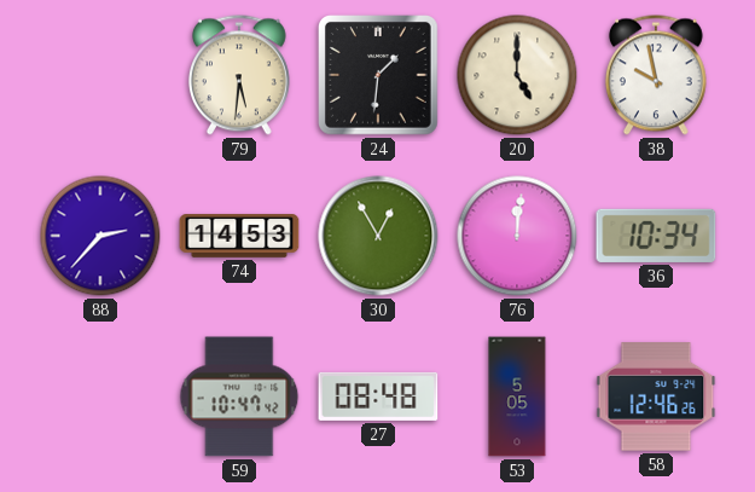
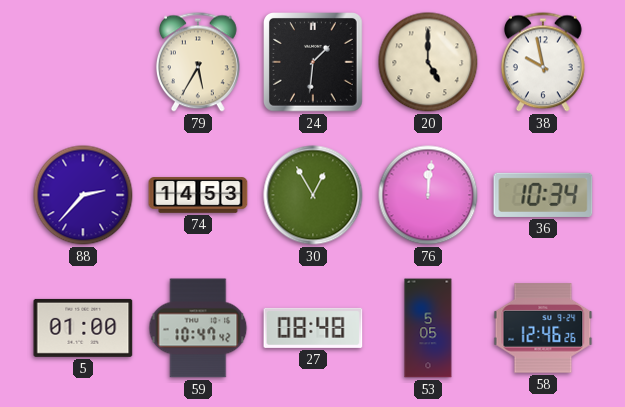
79: 5:31 -> 5:35
5: none -> 01:00
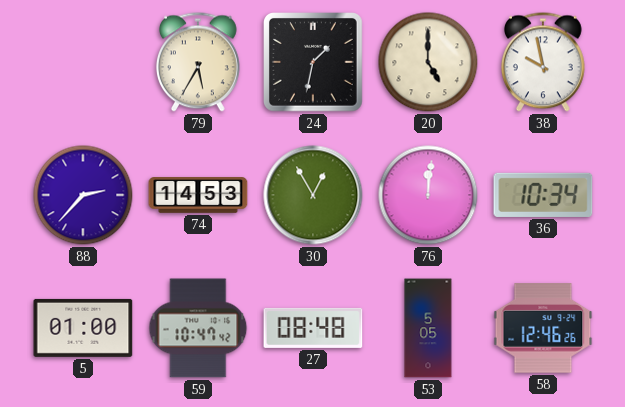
24: 1:31 -> 1:32
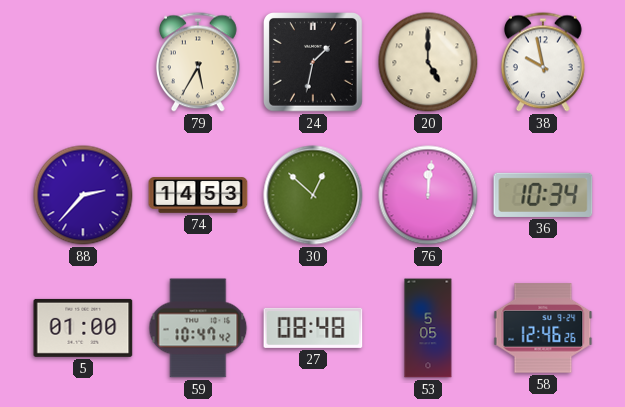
30: 12:55 -> 12:52
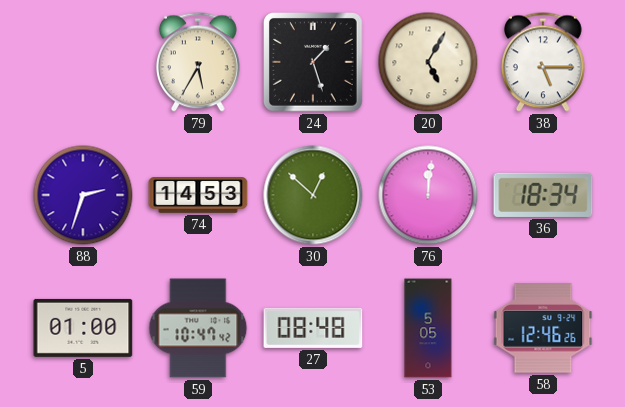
24: 1:32 -> 1:27
20: 5:00 -> 5:05
38: 9:58 -> 5:15
88: 2:37 -> 2:33
36: 10:34 -> 18:34
